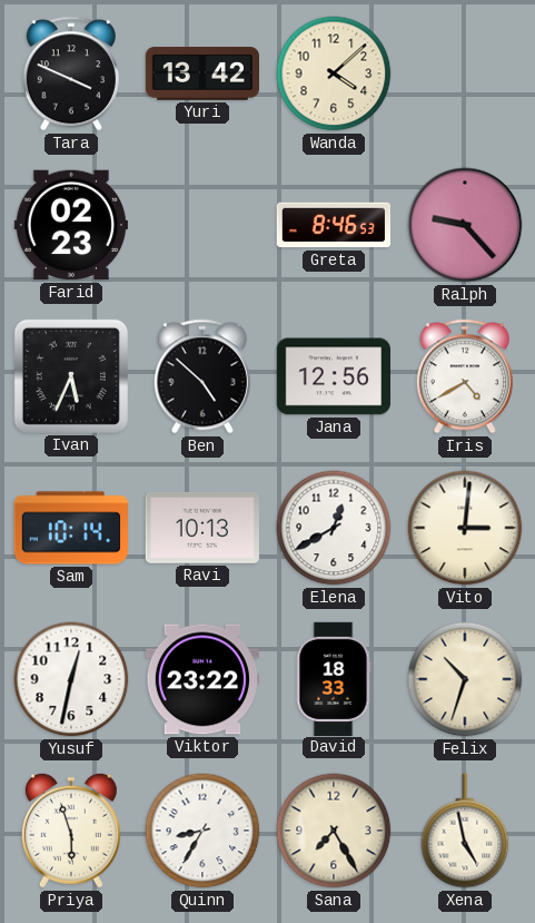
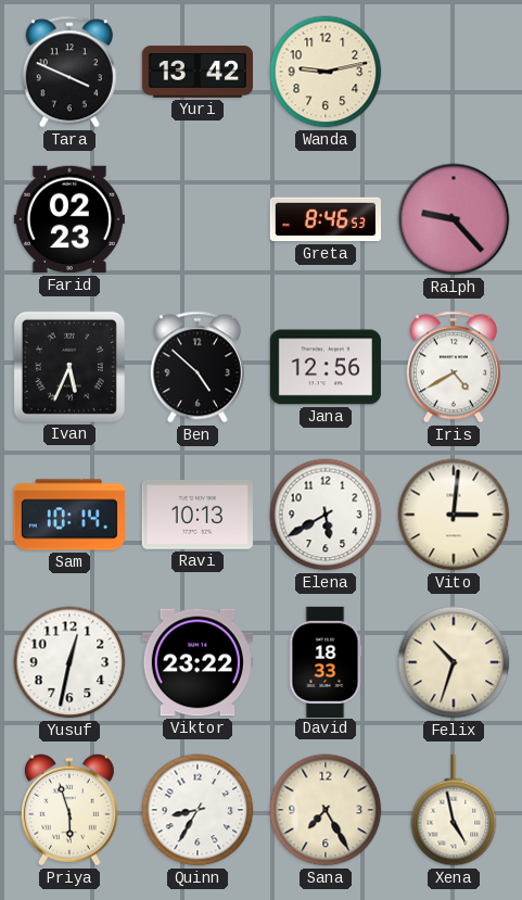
Wanda: 4:08 -> 9:13
Elena: 12:40 -> 5:40
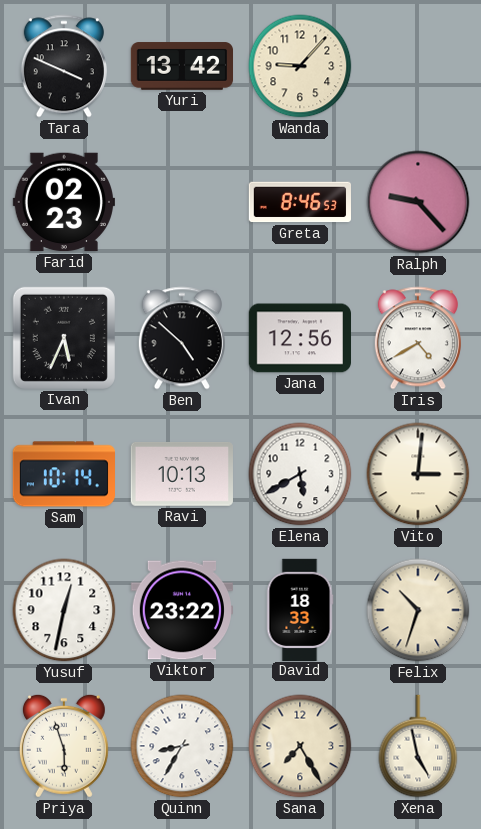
Wanda: 9:13 -> 9:07
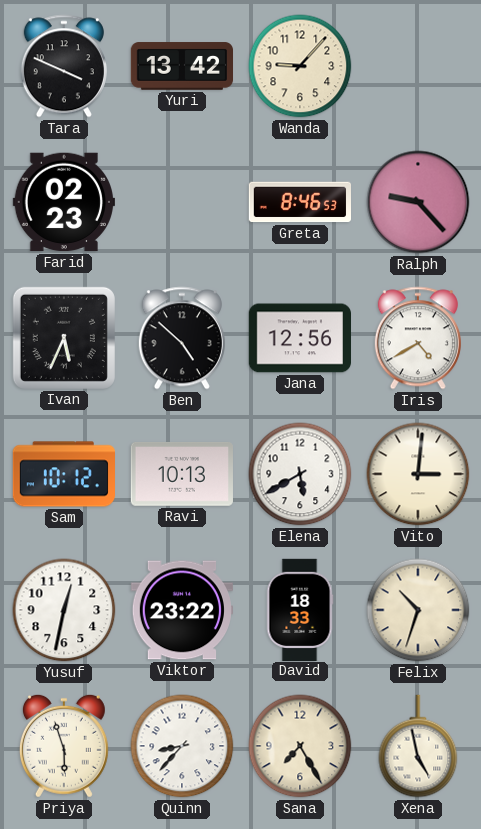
Sam: 10:14 -> 10:12
Quinn: 8:35 -> 8:37
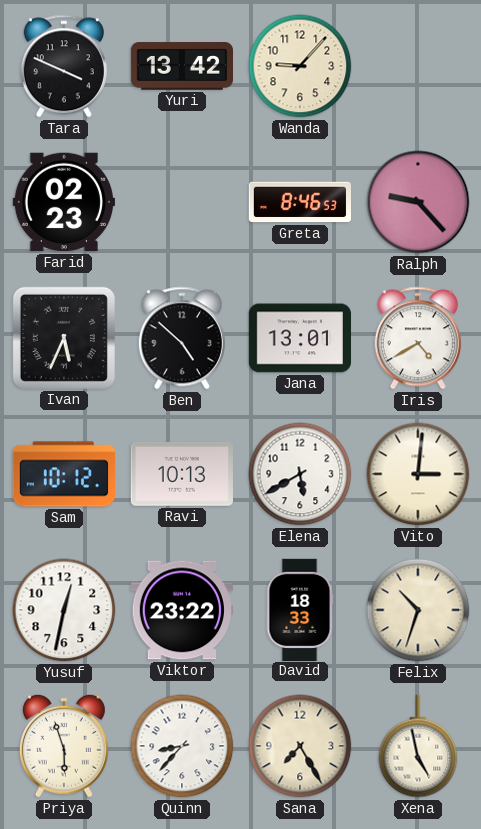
Jana: 12:56 -> 13:01
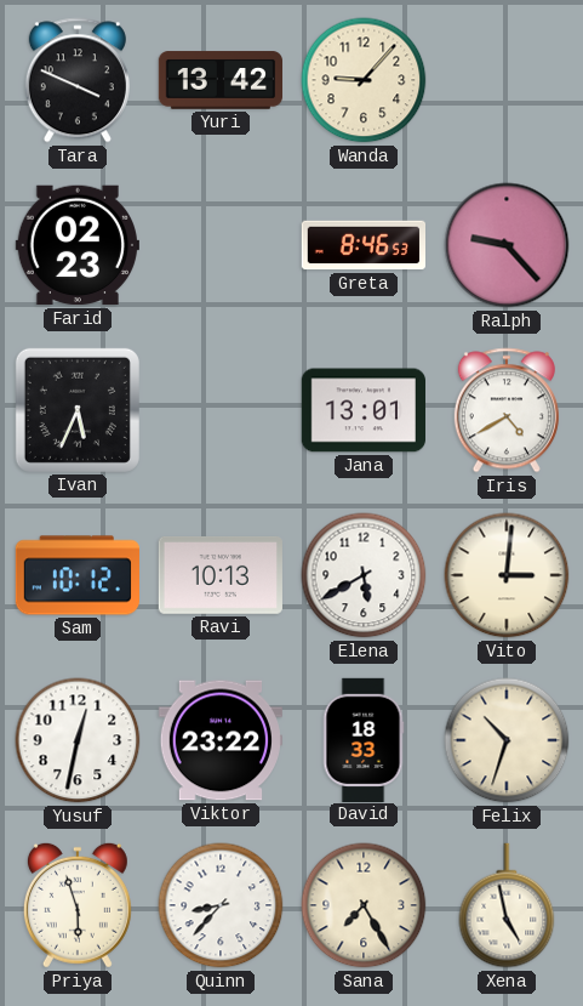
Ben: 4:52 -> none
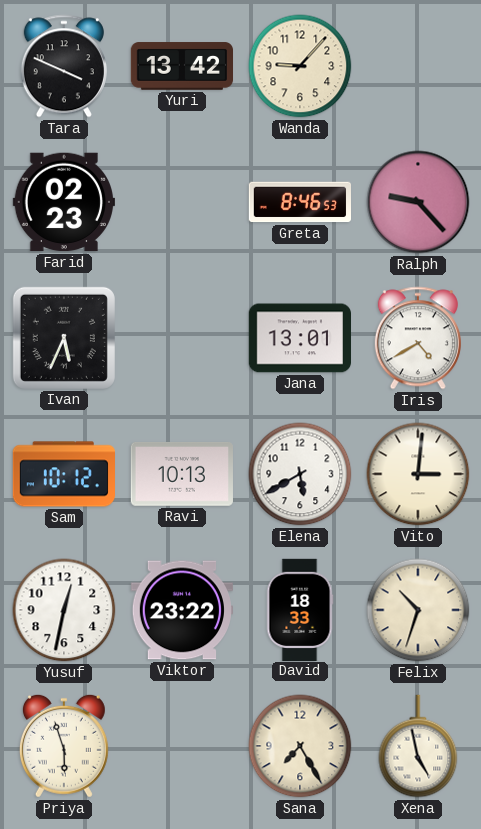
Quinn: 8:37 -> none
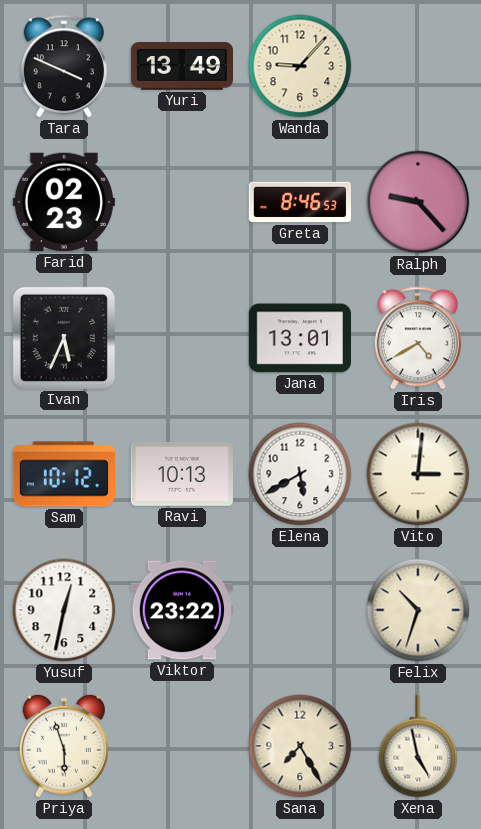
Yuri: 13:42 -> 13:49
David: 18:33 -> none
